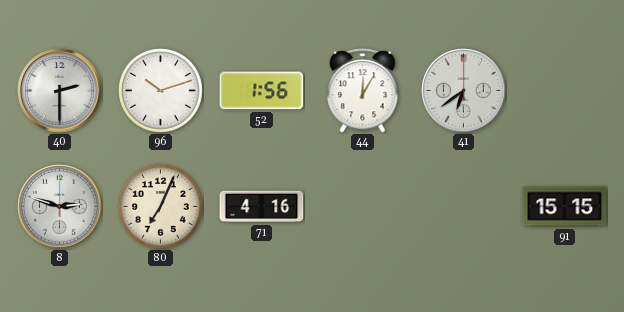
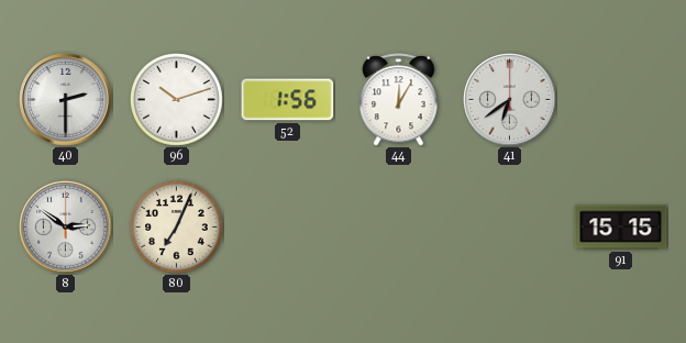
8: 2:48 -> 2:51
71: 4:16 -> none
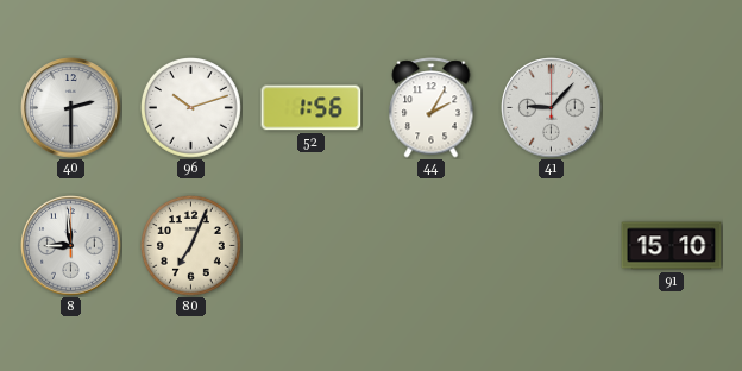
44: 12:05 -> 2:05
41: 6:39 -> 9:07
8: 2:51 -> 8:59
91: 15:15 -> 15:10
